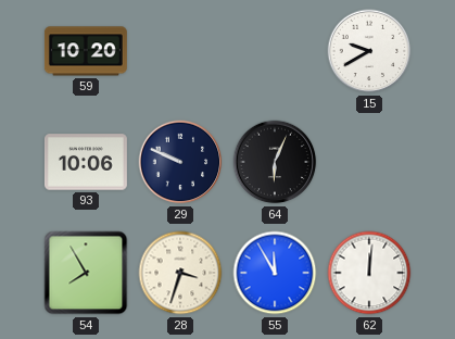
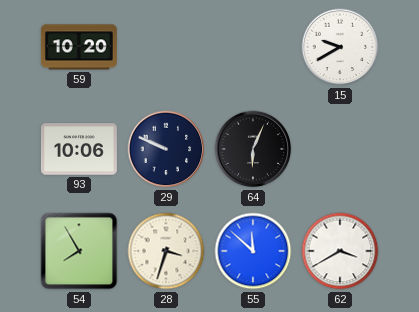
55: 11:55 -> 11:52
62: 12:01 -> 3:40
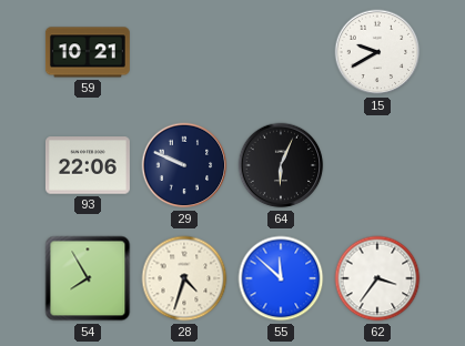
59: 10:20 -> 10:21
93: 10:06 -> 22:06
28: 3:33 -> 4:33
62: 3:40 -> 3:36
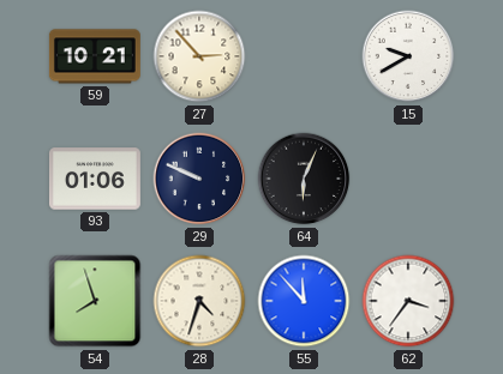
27: none -> 2:53
93: 22:06 -> 01:06
54: 7:55 -> 7:57
55: 11:52 -> 11:53
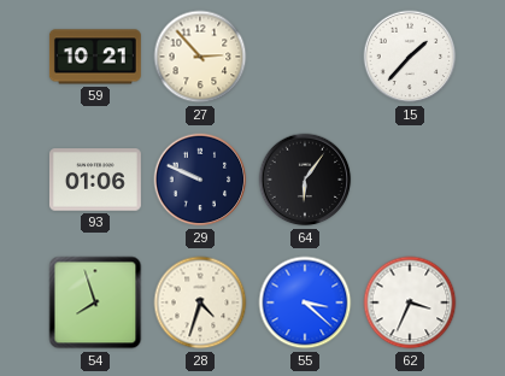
15: 9:40 -> 1:37
64: 6:04 -> 6:06
55: 11:53 -> 3:22
62: 3:36 -> 3:34
